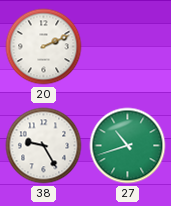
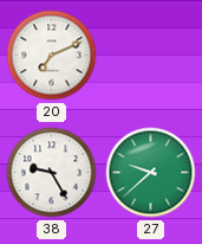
20: 2:11 -> 7:11
27: 10:42 -> 9:38
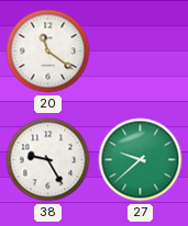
20: 7:11 -> 11:21
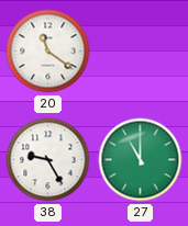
27: 9:38 -> 11:00
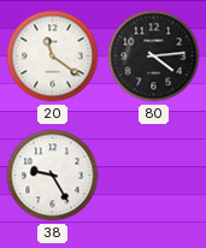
80: none -> 4:14
27: 11:00 -> none
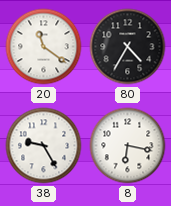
80: 4:14 -> 4:35
8: none -> 6:17
